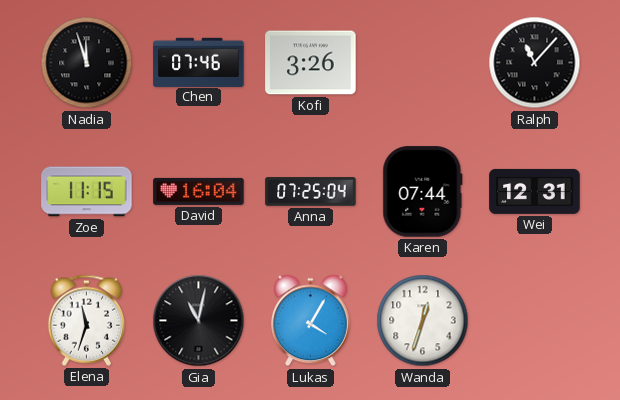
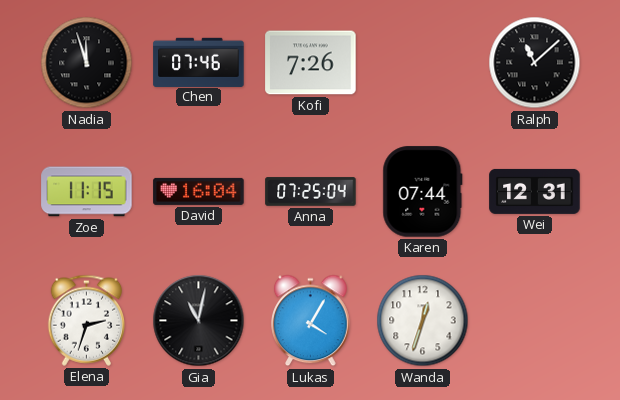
Kofi: 3:26 -> 7:26
Ralph: 11:07 -> 11:08
Elena: 11:33 -> 2:33
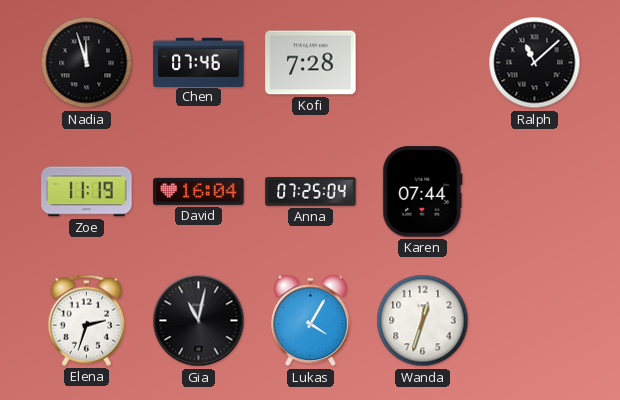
Kofi: 7:26 -> 7:28
Zoe: 11:15 -> 11:19
Wei: 12:31 -> none
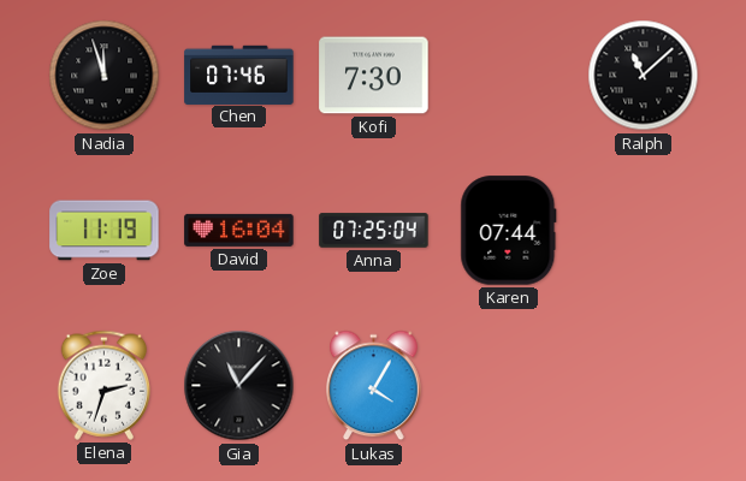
Kofi: 7:28 -> 7:30
Gia: 11:02 -> 11:07
Wanda: 12:33 -> none
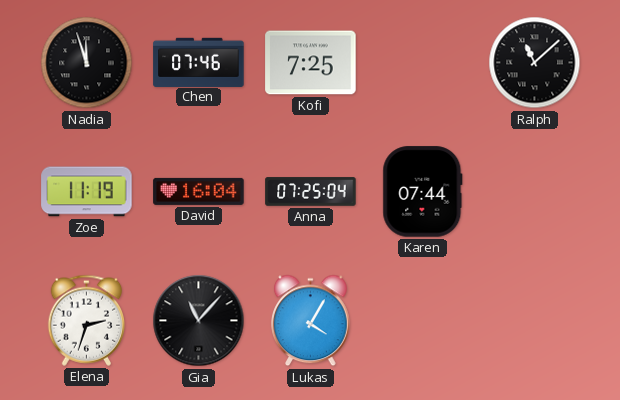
Kofi: 7:30 -> 7:25
